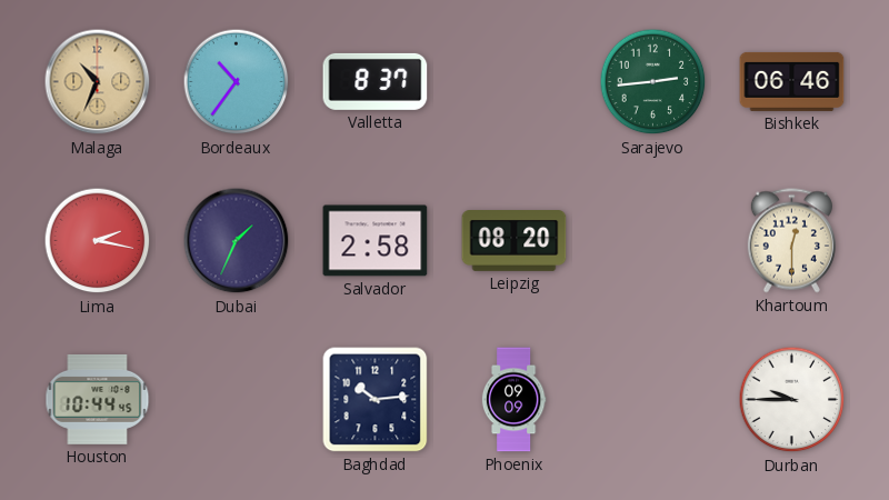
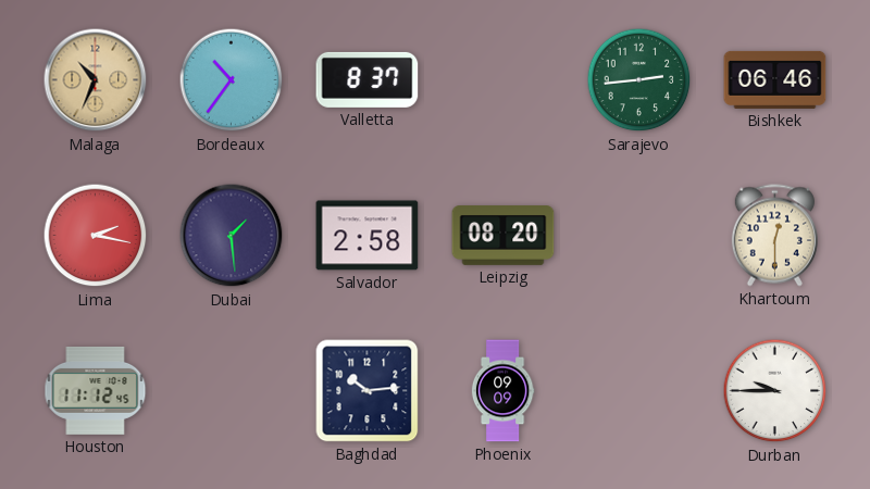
Dubai: 1:34 -> 1:29
Houston: 10:44 -> 11:12
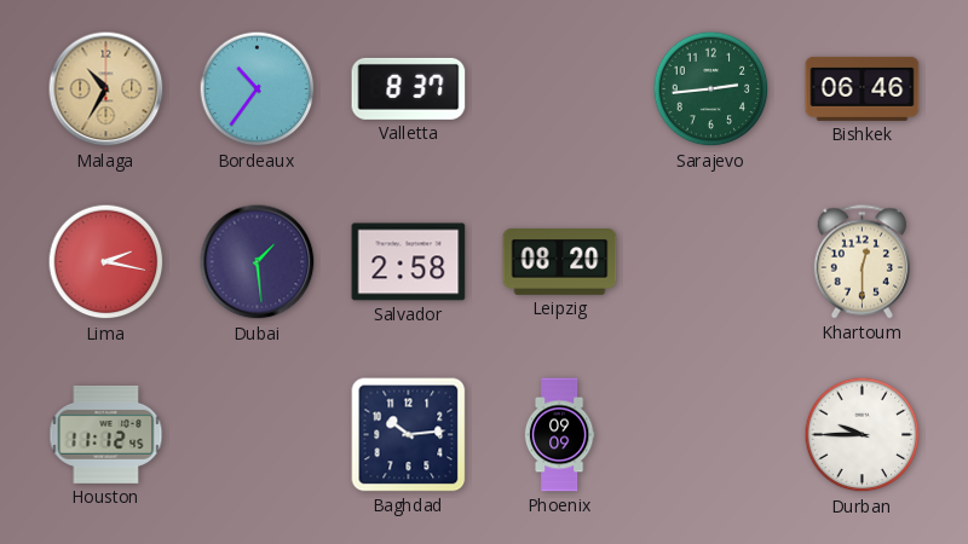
Malaga: 10:34 -> 10:35
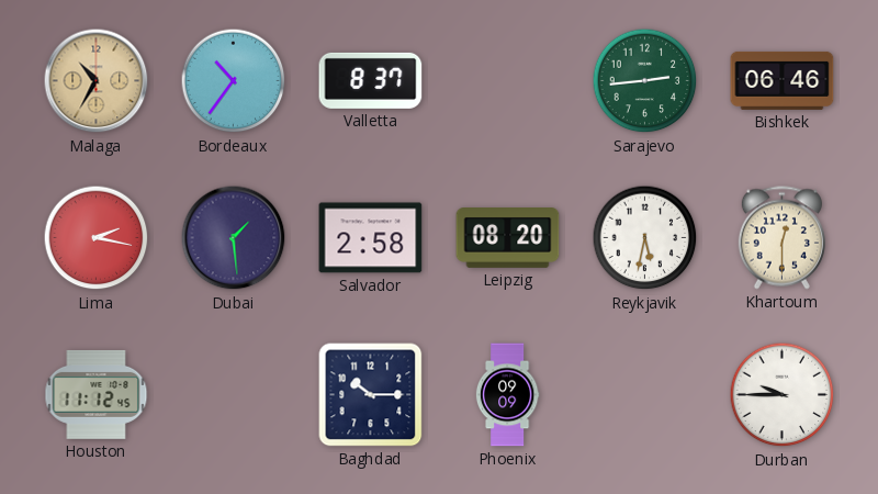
Reykjavik: none -> 5:32
Baghdad: 10:14 -> 10:15
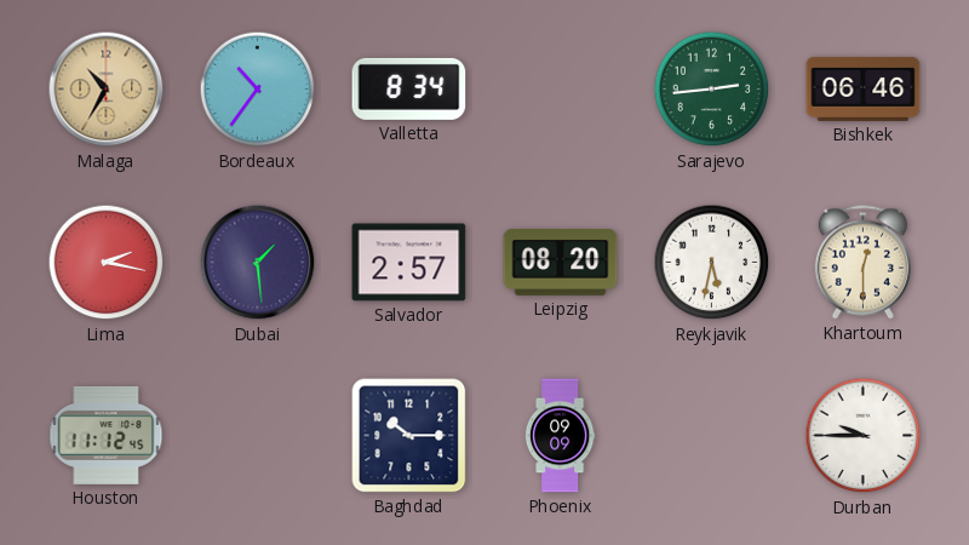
Valletta: 8:37 -> 8:34
Salvador: 2:58 -> 2:57
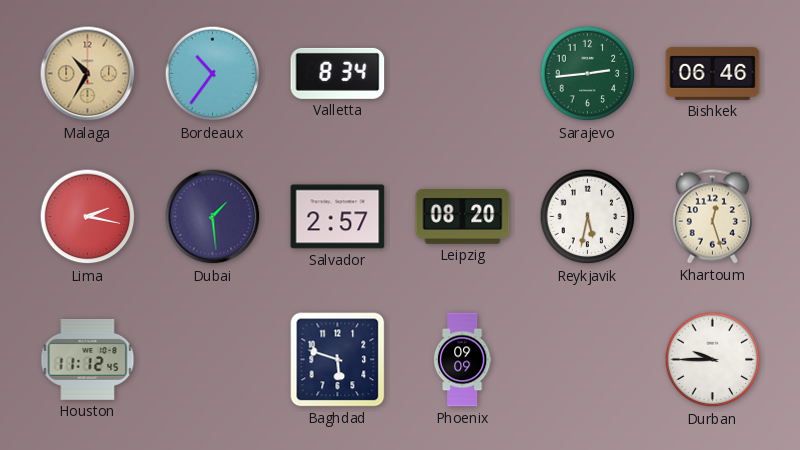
Khartoum: 12:30 -> 12:27
Baghdad: 10:15 -> 5:48
